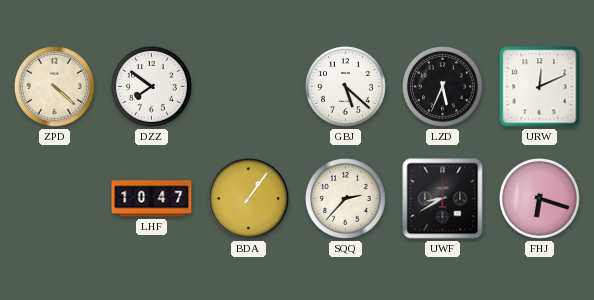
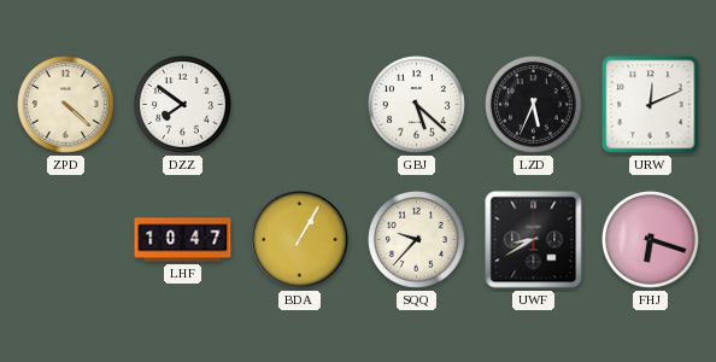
BDA: 1:06 -> 1:05
SQQ: 2:37 -> 9:37
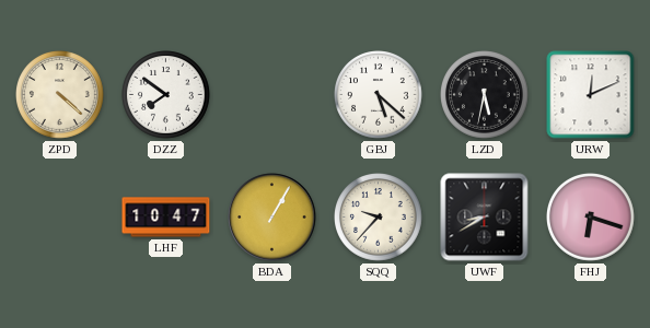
LZD: 5:34 -> 5:32
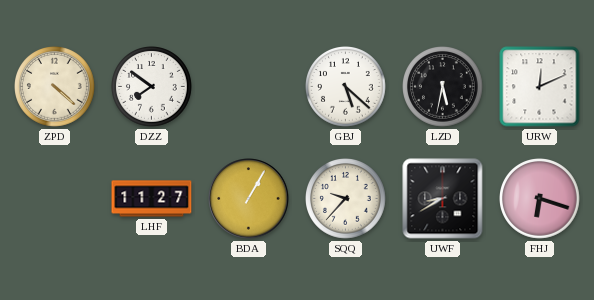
LHF: 10:47 -> 11:27
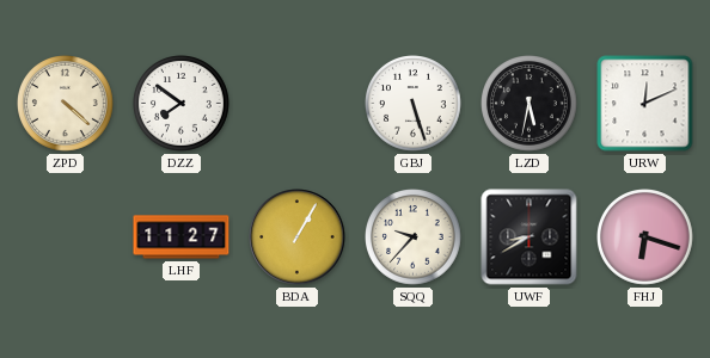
GBJ: 5:22 -> 5:27
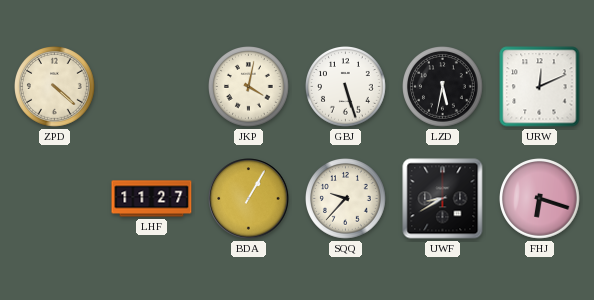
DZZ: 7:51 -> none
JKP: none -> 4:02
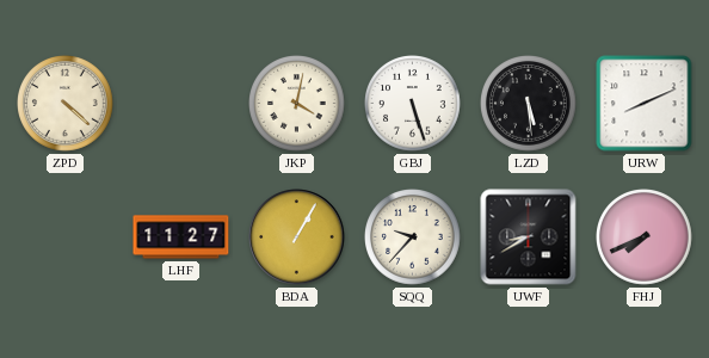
LZD: 5:32 -> 5:29
URW: 12:11 -> 8:11
FHJ: 6:18 -> 7:41
